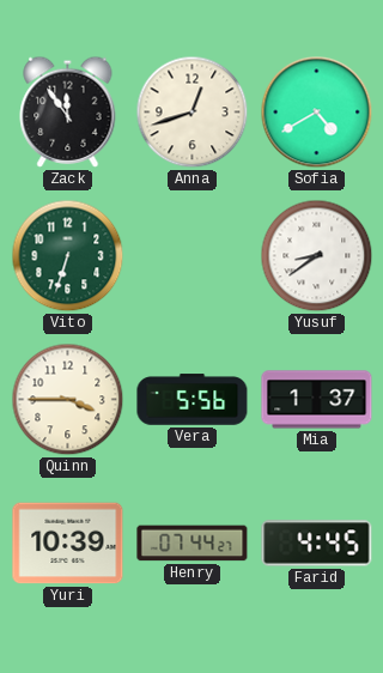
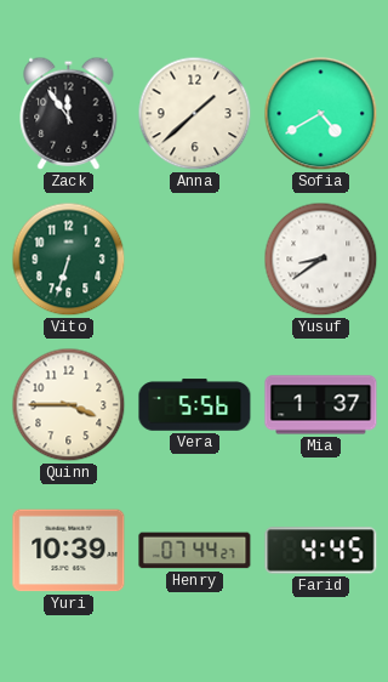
Anna: 12:42 -> 1:38
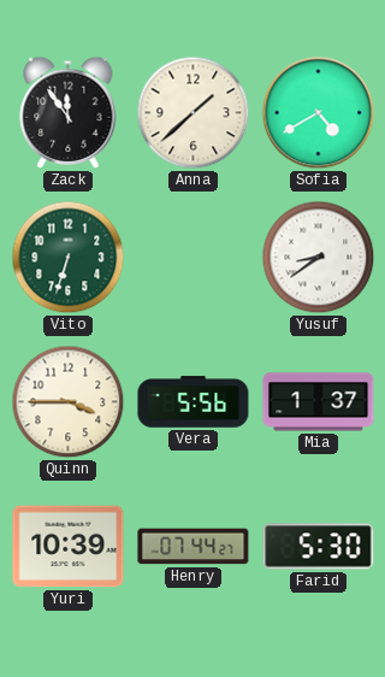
Farid: 4:45 -> 5:30
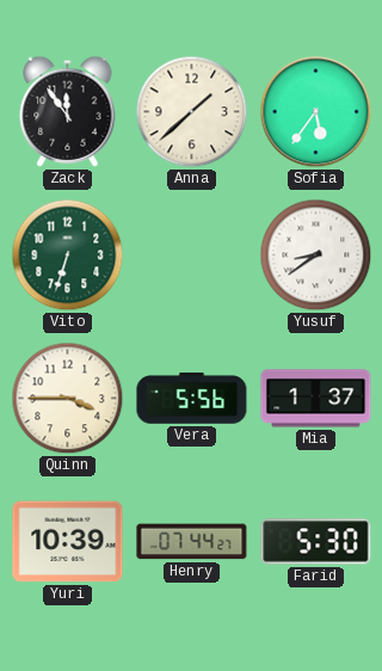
Sofia: 4:40 -> 5:36
